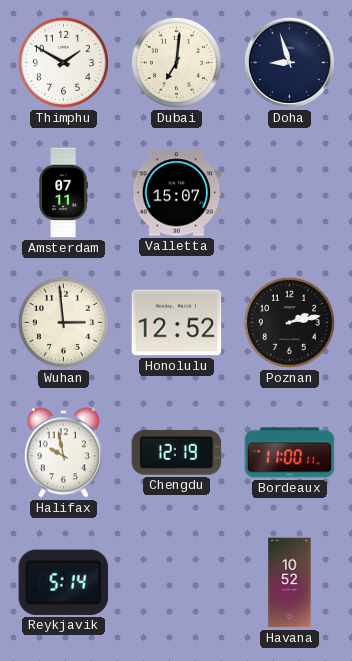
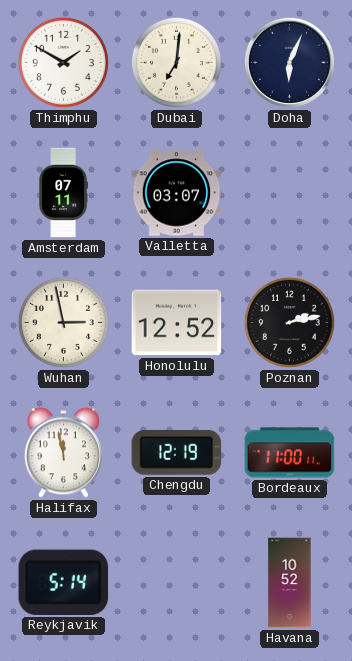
Doha: 8:57 -> 6:04
Valletta: 15:07 -> 03:07
Wuhan: 2:59 -> 2:58
Halifax: 9:58 -> 11:58
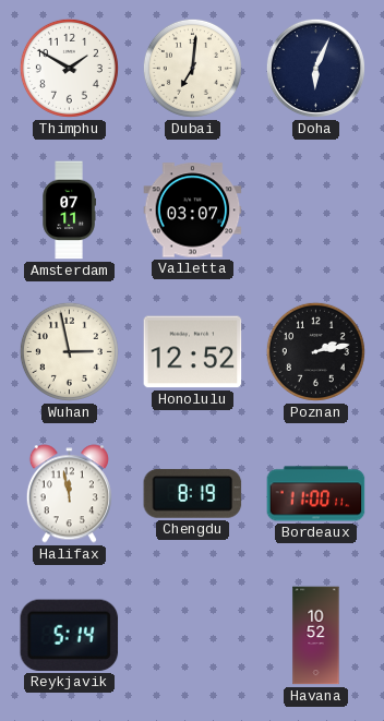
Chengdu: 12:19 -> 8:19
